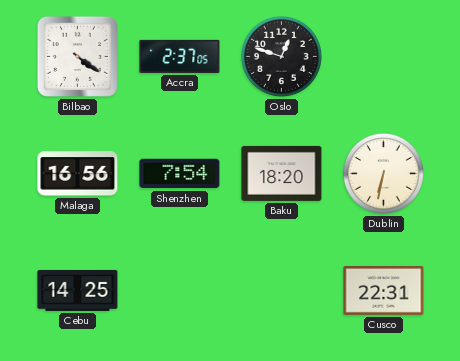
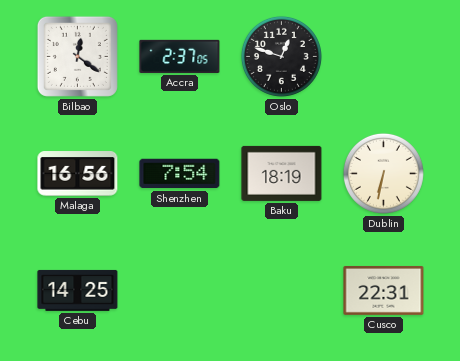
Bilbao: 4:21 -> 12:21
Baku: 18:20 -> 18:19
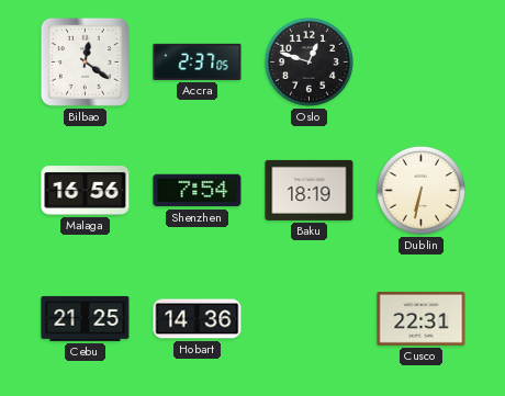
Cebu: 14:25 -> 21:25
Hobart: none -> 14:36
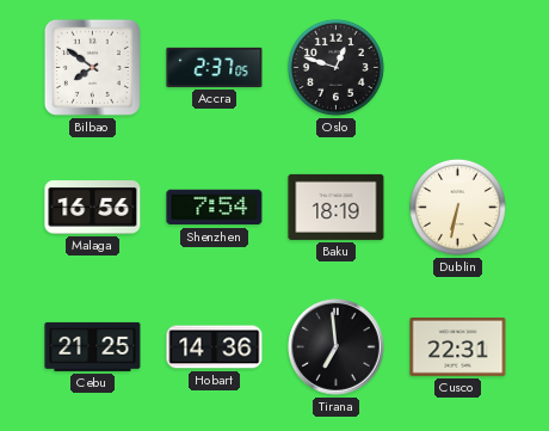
Bilbao: 12:21 -> 7:51
Tirana: none -> 6:59
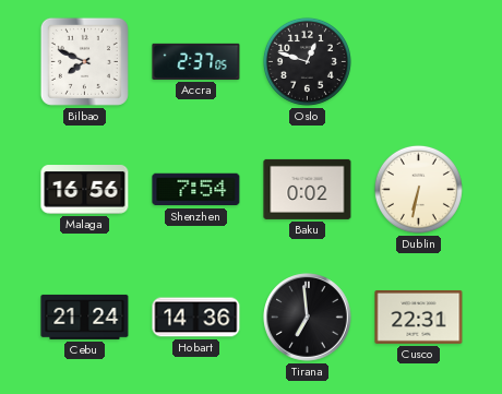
Bilbao: 7:51 -> 7:49
Baku: 18:19 -> 0:02
Cebu: 21:25 -> 21:24
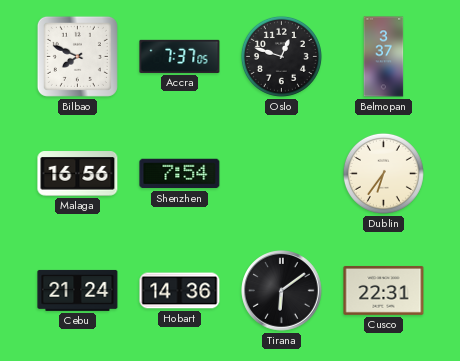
Accra: 2:37 -> 7:37
Belmopan: none -> 3:37
Baku: 0:02 -> none
Dublin: 6:32 -> 6:36
Tirana: 6:59 -> 6:09
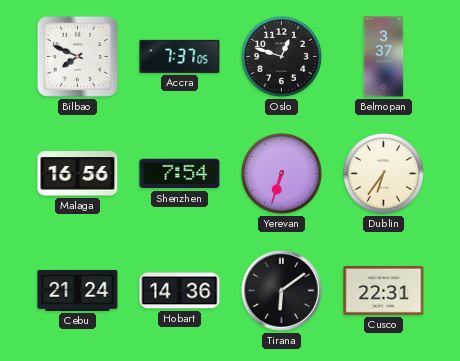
Yerevan: none -> 6:33
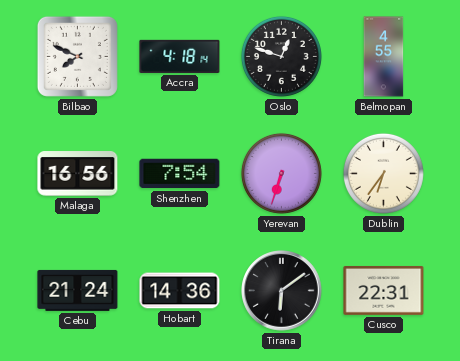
Accra: 7:37 -> 4:18
Belmopan: 3:37 -> 4:55
